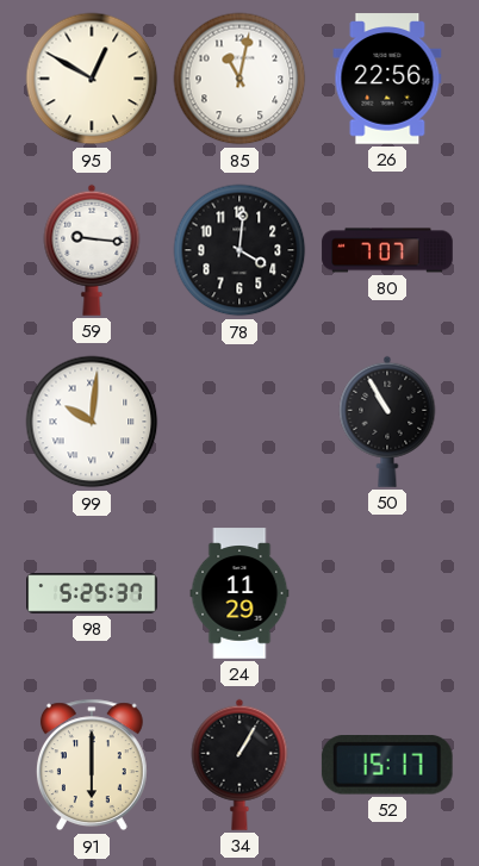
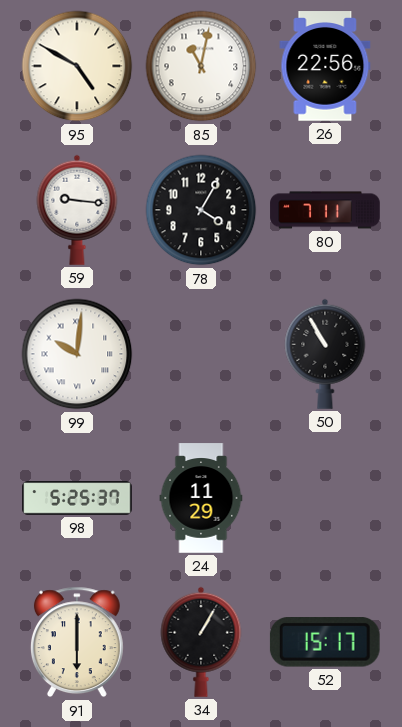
95: 12:50 -> 4:50
78: 4:01 -> 4:05
80: 7:07 -> 7:11
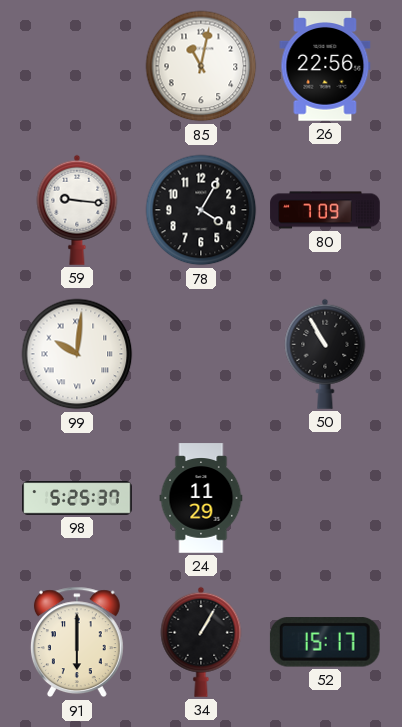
95: 4:50 -> none
80: 7:11 -> 7:09
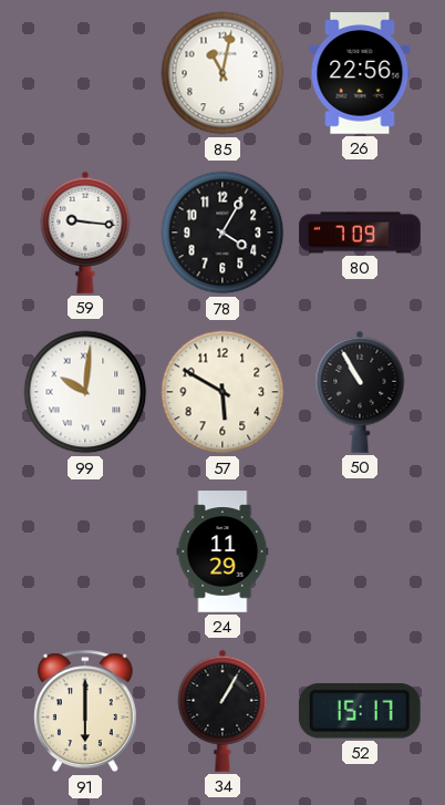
57: none -> 5:50
98: 5:25 -> none
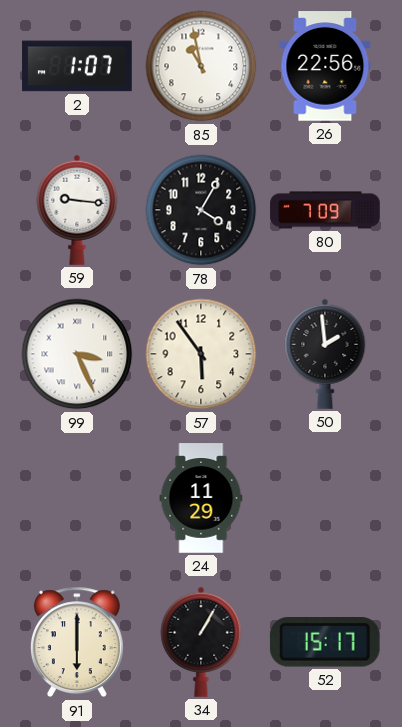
2: none -> 1:07
85: 11:02 -> 10:58
99: 10:01 -> 3:26
57: 5:50 -> 5:54
50: 10:55 -> 1:59
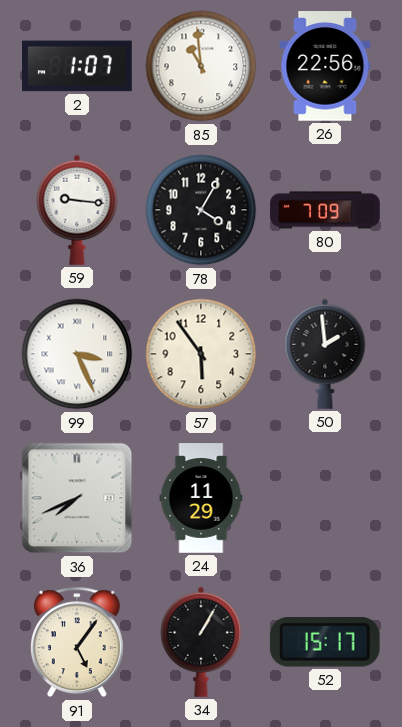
85: 10:58 -> 10:59
36: none -> 7:41
91: 6:00 -> 5:06
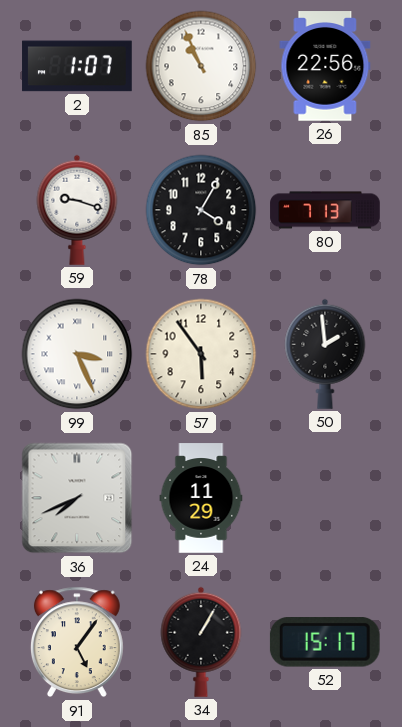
85: 10:59 -> 10:56
59: 9:16 -> 9:18
80: 7:09 -> 7:13
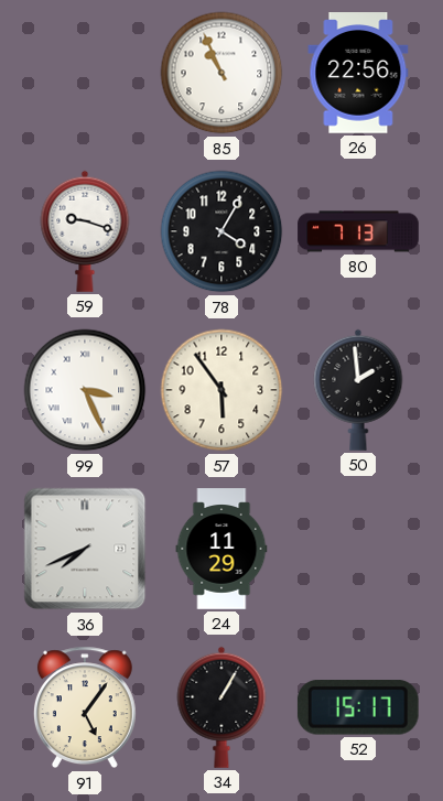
2: 1:07 -> none
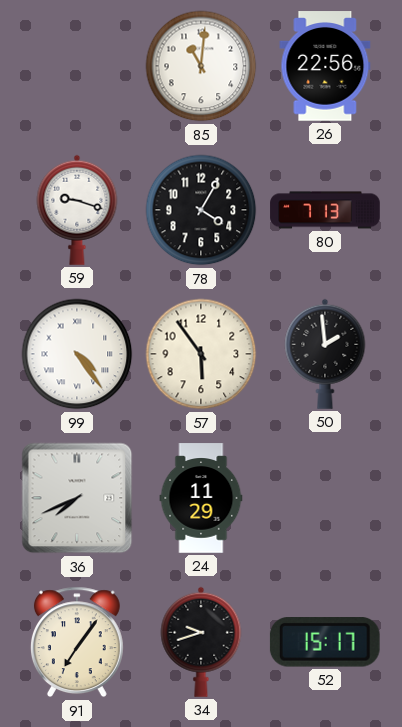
85: 10:56 -> 11:01
99: 3:26 -> 4:24
91: 5:06 -> 7:06
34: 1:05 -> 9:42
